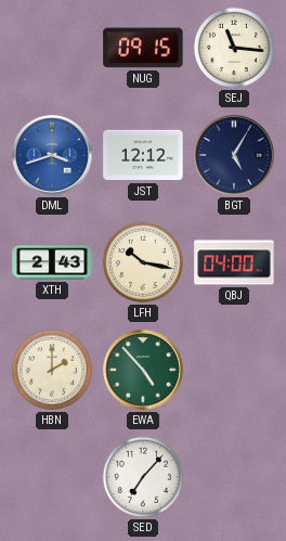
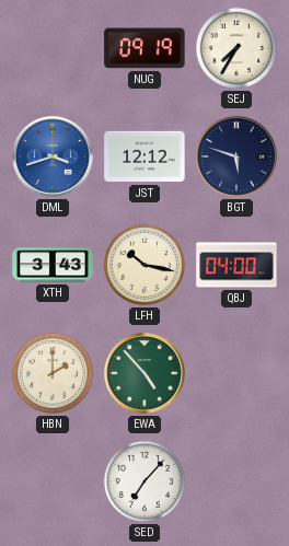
NUG: 09:15 -> 09:19
SEJ: 11:16 -> 7:35
BGT: 5:05 -> 5:48
XTH: 2:43 -> 3:43
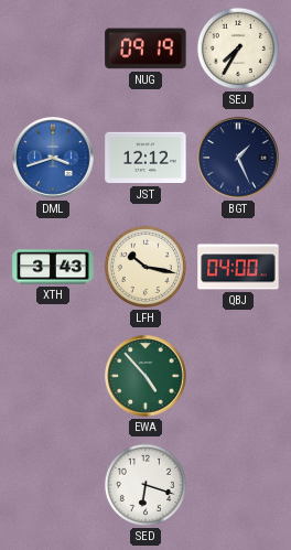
BGT: 5:48 -> 1:26
HBN: 2:00 -> none
SED: 7:07 -> 6:18
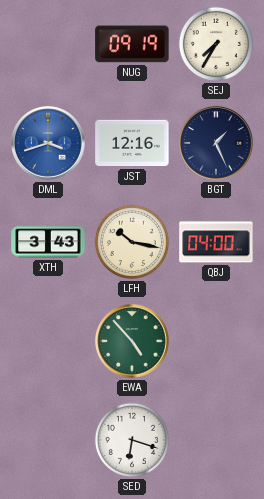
JST: 12:12 -> 12:16
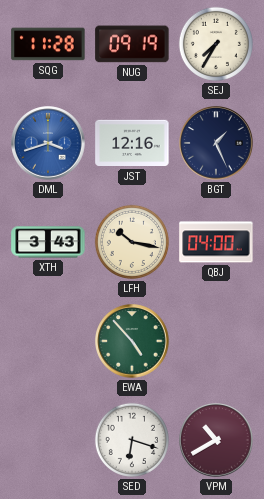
SQG: none -> 11:28
VPM: none -> 10:40
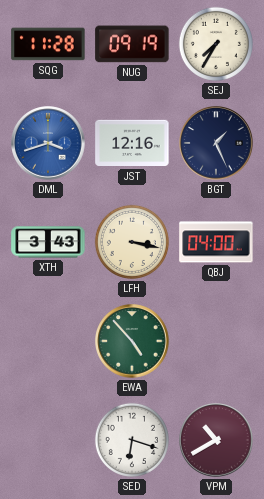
LFH: 10:17 -> 3:17
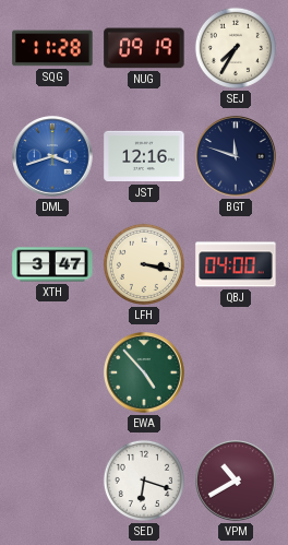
BGT: 1:26 -> 11:48
XTH: 3:43 -> 3:47
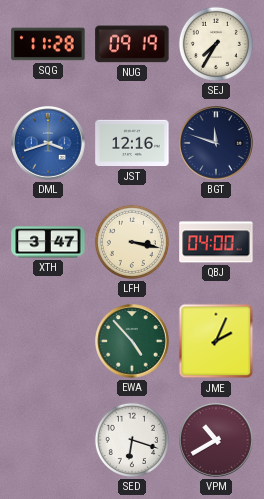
JME: none -> 2:04
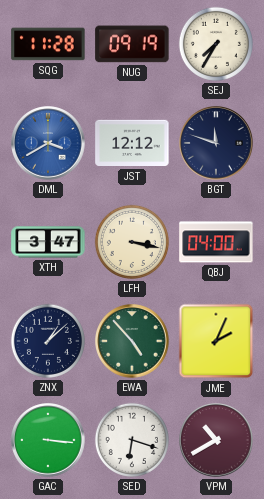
DML: 3:42 -> 3:40
JST: 12:16 -> 12:12
ZNX: none -> 1:08
GAC: none -> 3:16
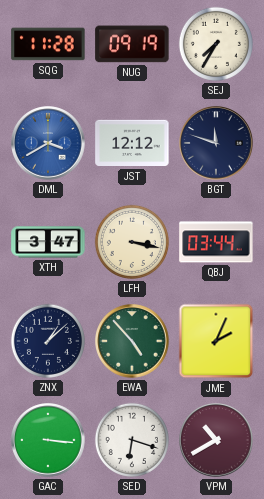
QBJ: 04:00 -> 03:44
